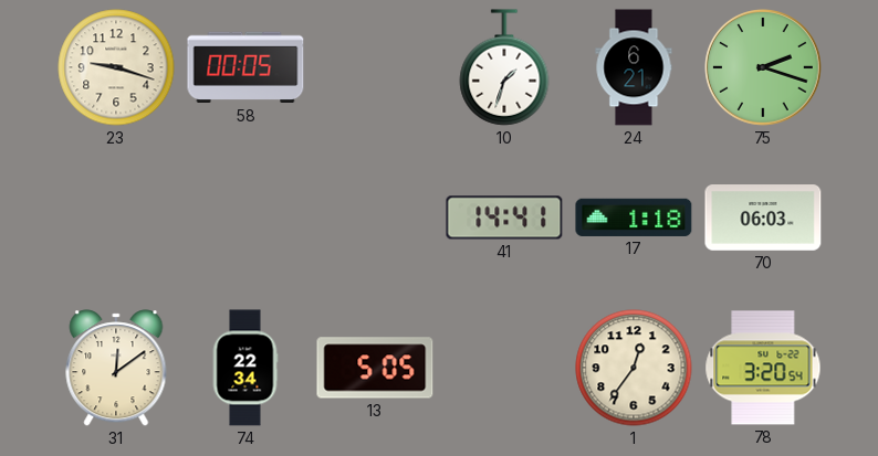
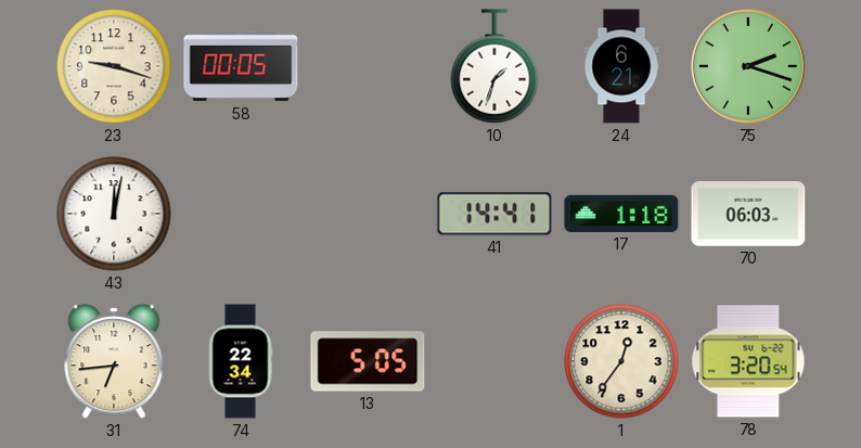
43: none -> 12:02
31: 12:09 -> 6:44
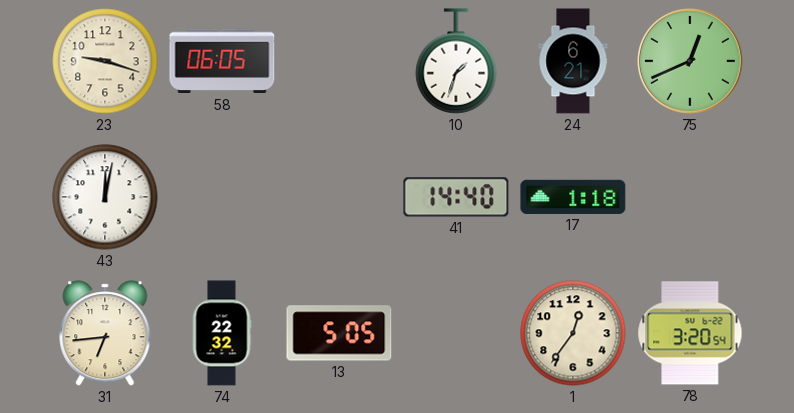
58: 00:05 -> 06:05
75: 2:18 -> 12:41
41: 14:41 -> 14:40
70: 06:03 -> none
74: 22:34 -> 22:32
